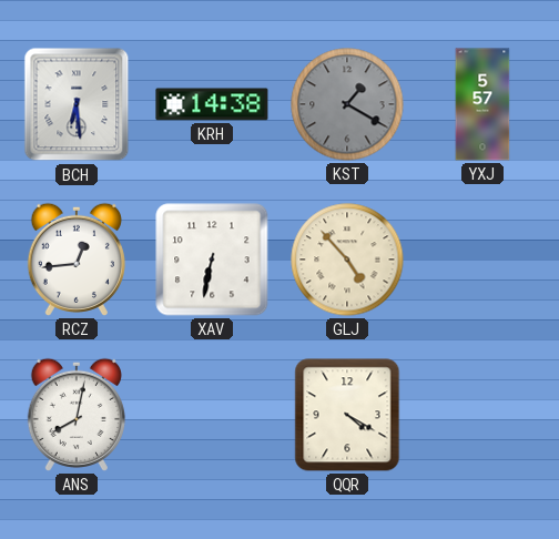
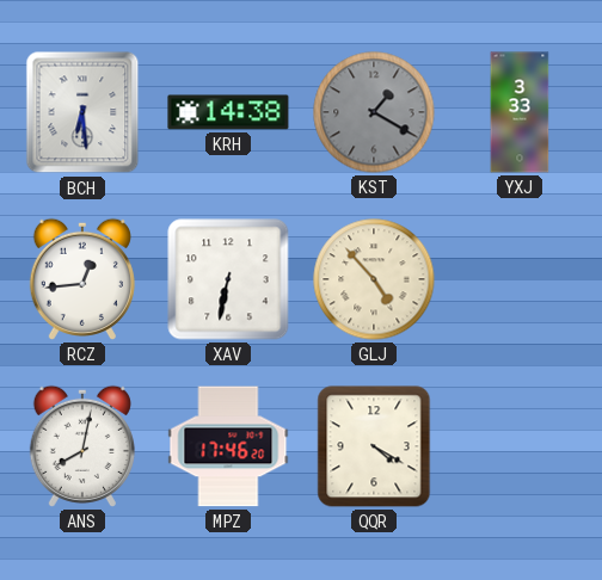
YXJ: 5:57 -> 3:33
MPZ: none -> 17:46
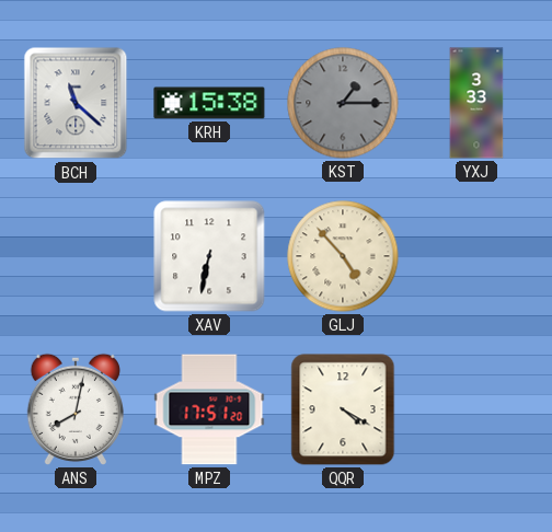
BCH: 6:29 -> 11:22
KRH: 14:38 -> 15:38
KST: 1:20 -> 1:15
RCZ: 12:44 -> none
MPZ: 17:46 -> 17:51
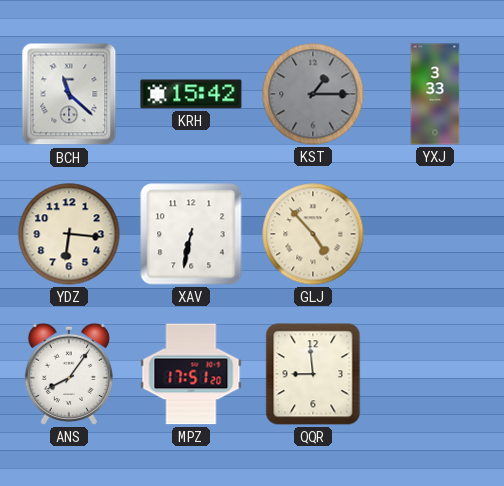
KRH: 15:38 -> 15:42
YDZ: none -> 6:16
ANS: 8:02 -> 8:06
QQR: 4:20 -> 8:59
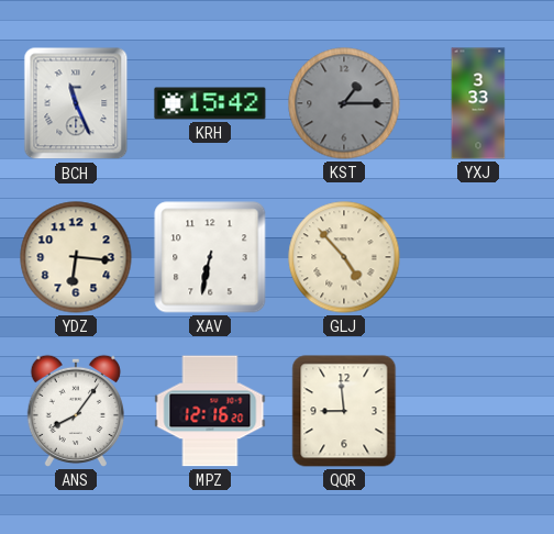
BCH: 11:22 -> 11:26
MPZ: 17:51 -> 12:16
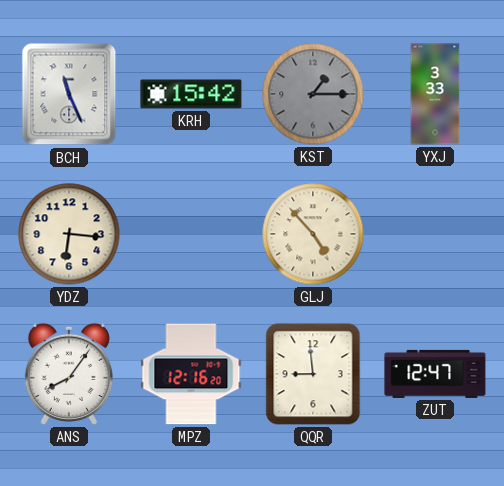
XAV: 6:32 -> none
ZUT: none -> 12:47
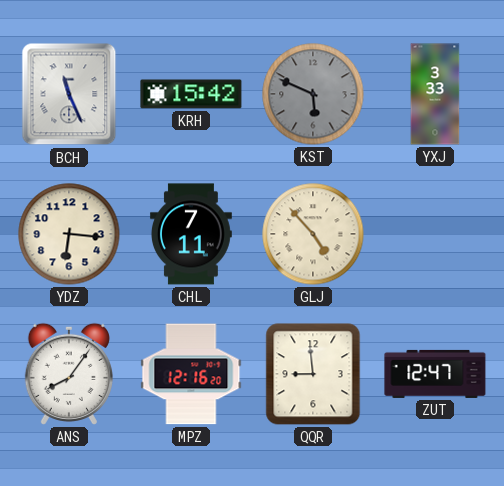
KST: 1:15 -> 5:49
CHL: none -> 7:11
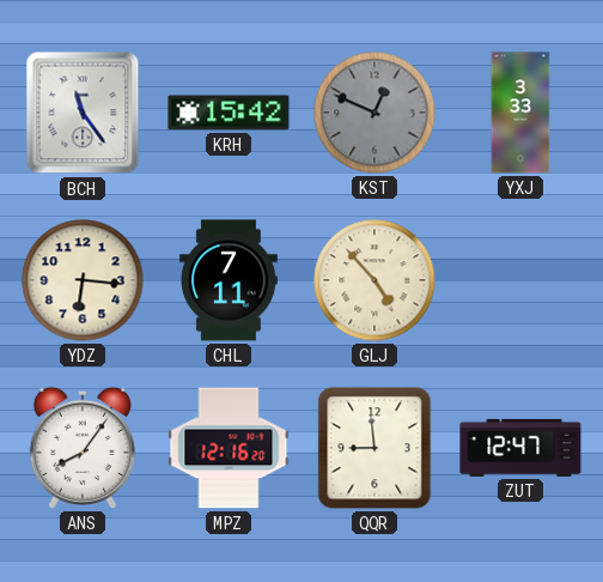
BCH: 11:26 -> 11:24
KST: 5:49 -> 12:49
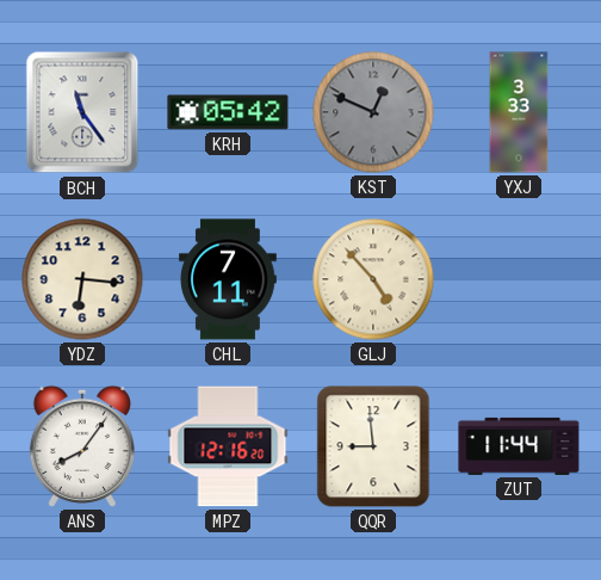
KRH: 15:42 -> 05:42
ZUT: 12:47 -> 11:44
